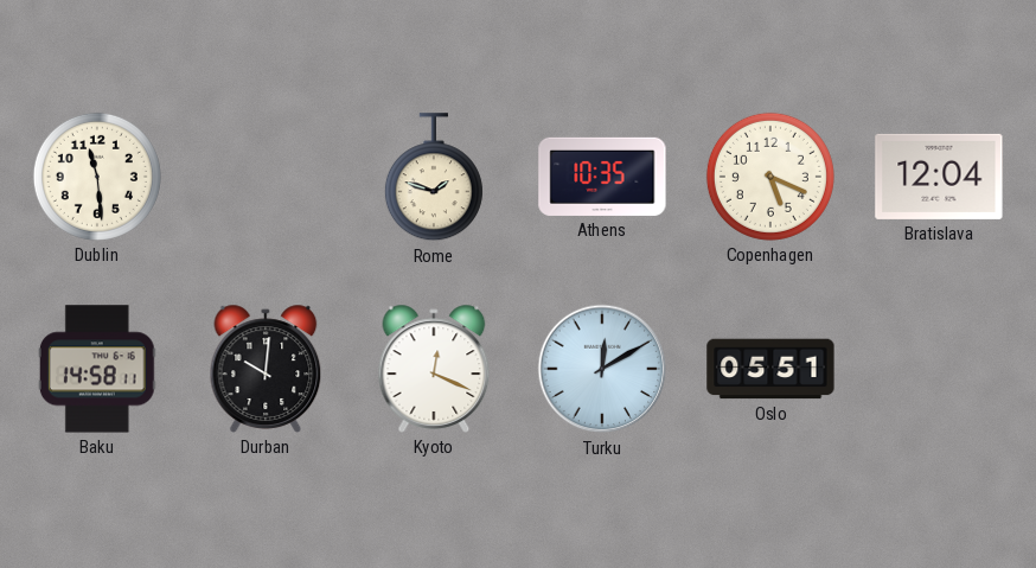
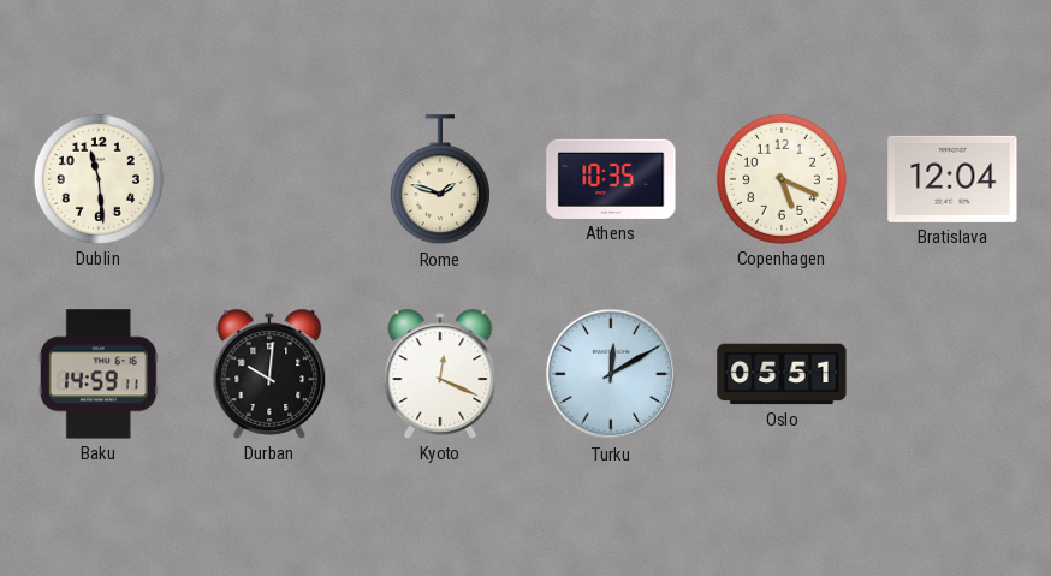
Baku: 14:58 -> 14:59
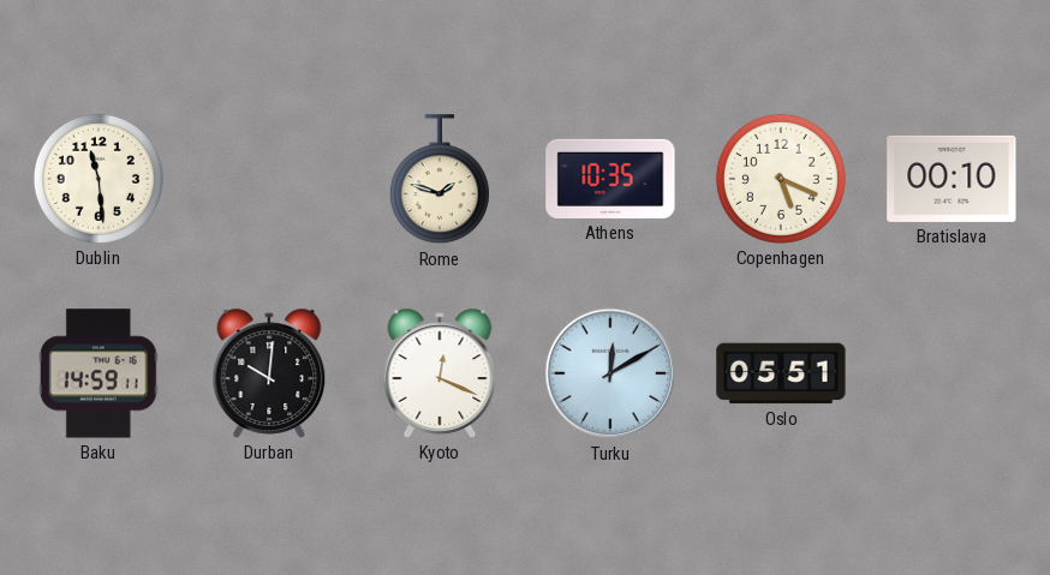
Bratislava: 12:04 -> 00:10
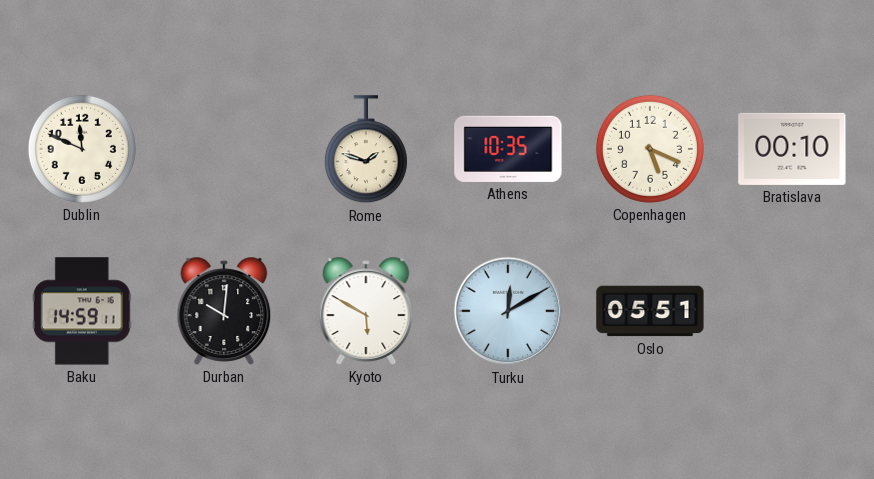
Dublin: 11:29 -> 11:49
Kyoto: 12:19 -> 5:50
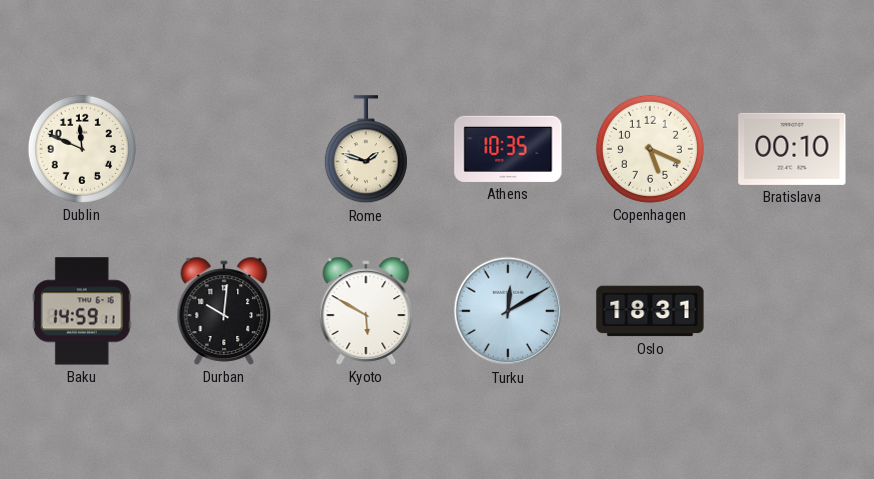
Oslo: 05:51 -> 18:31
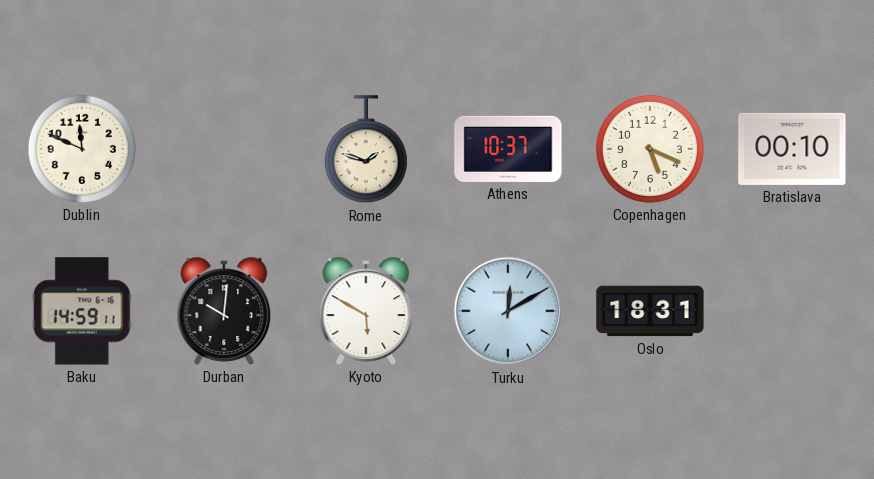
Athens: 10:35 -> 10:37
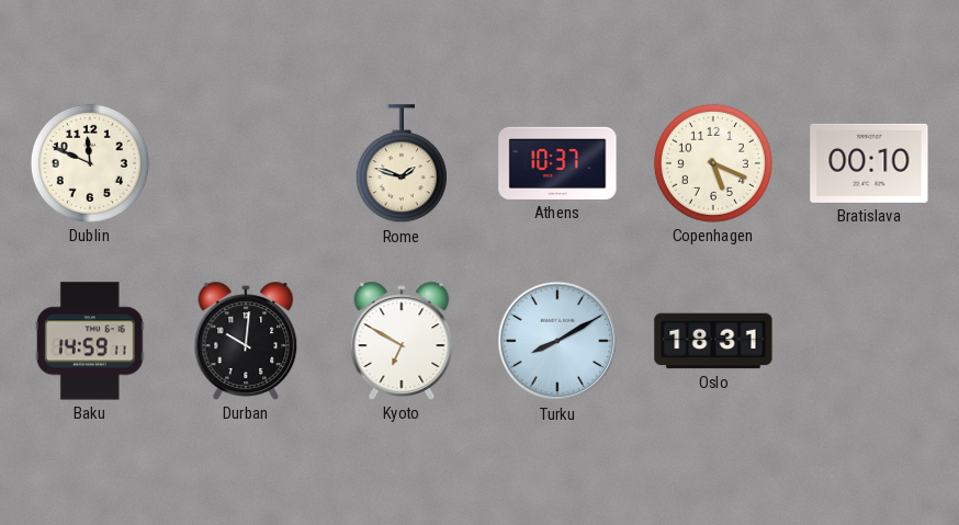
Kyoto: 5:50 -> 6:50
Turku: 12:10 -> 8:10
